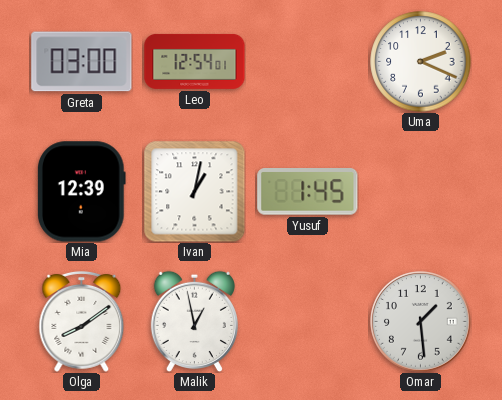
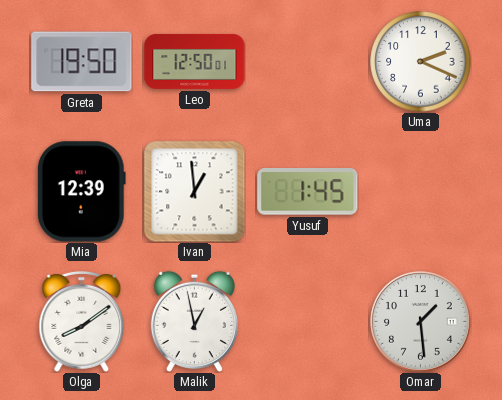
Greta: 03:00 -> 19:50
Leo: 12:54 -> 12:50
Ivan: 1:02 -> 12:59
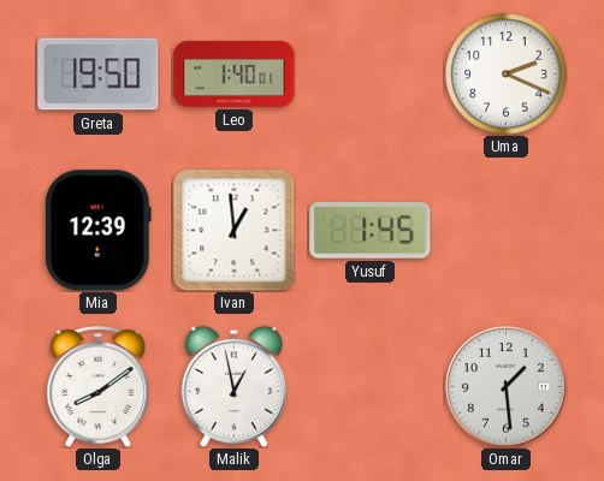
Leo: 12:50 -> 1:40
